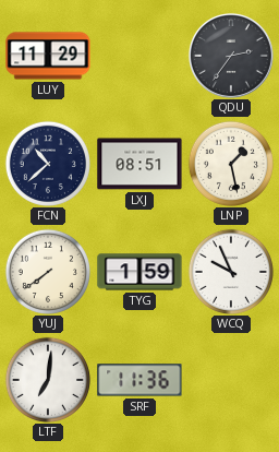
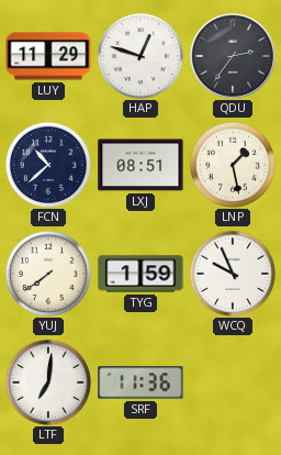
HAP: none -> 12:48
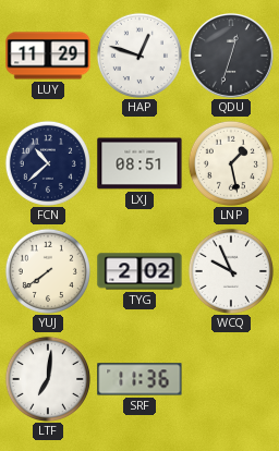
QDU: 2:36 -> 12:33
TYG: 1:59 -> 2:02
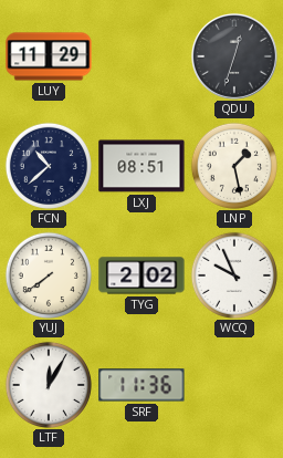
HAP: 12:48 -> none
LTF: 7:01 -> 12:05
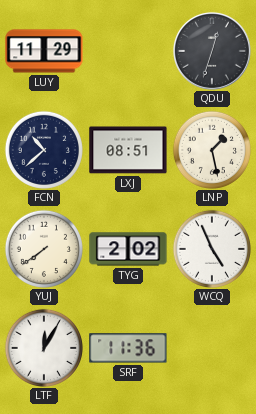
WCQ: 9:56 -> 4:56
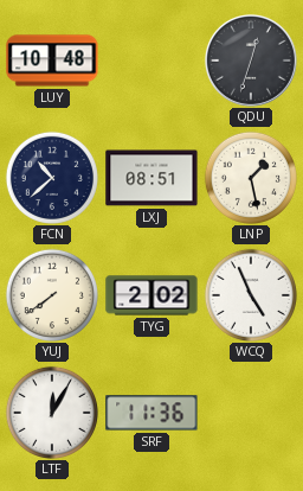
LUY: 11:29 -> 10:48
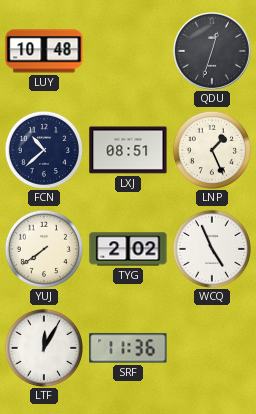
LNP: 1:28 -> 1:26
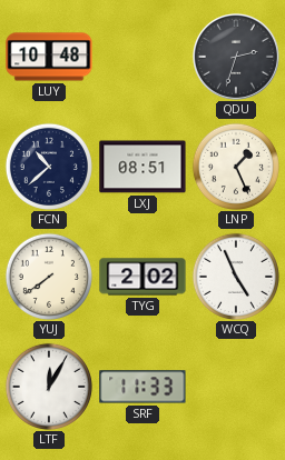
QDU: 12:33 -> 2:33
SRF: 11:36 -> 11:33
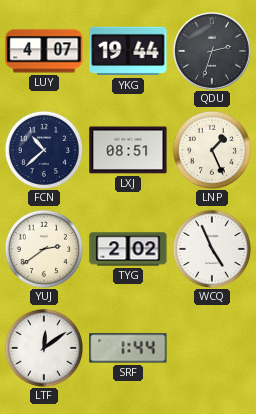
LUY: 10:48 -> 4:07
YKG: none -> 19:44
YUJ: 7:39 -> 2:39
LTF: 12:05 -> 12:09
SRF: 11:33 -> 1:44
